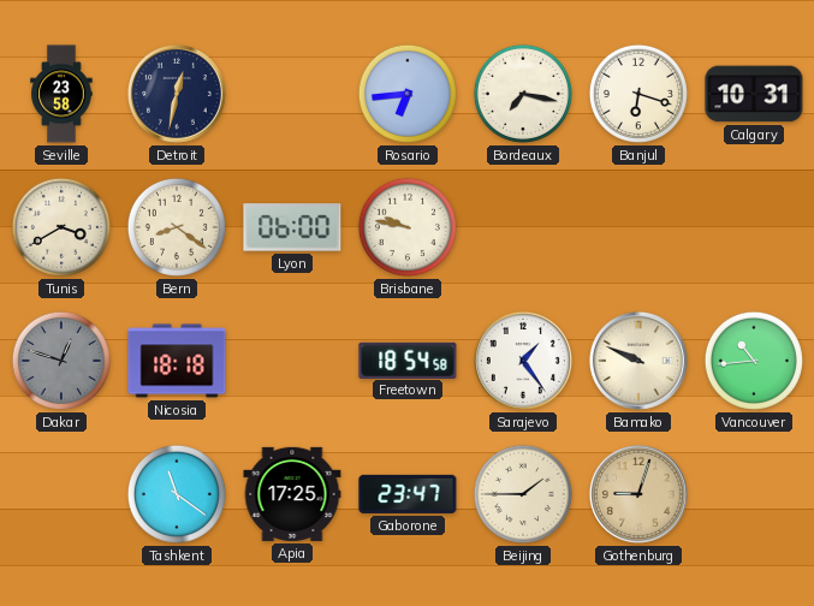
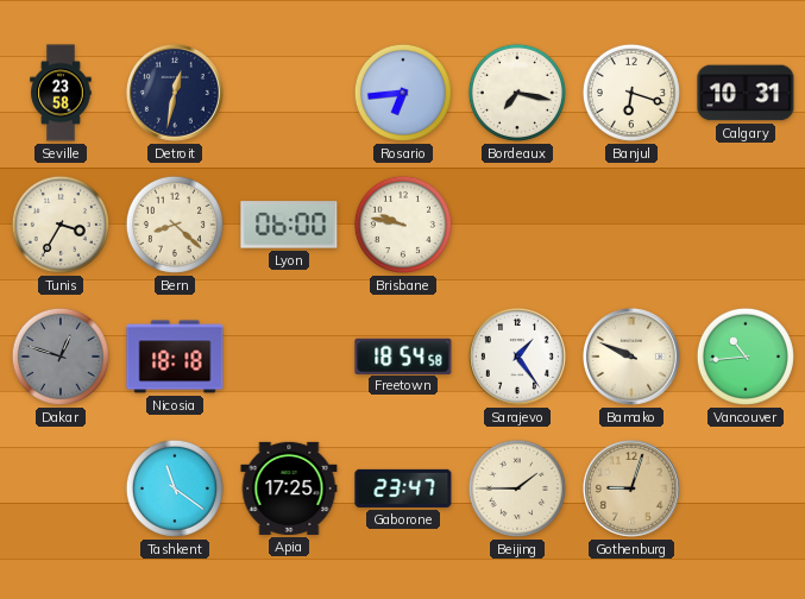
Tunis: 3:40 -> 3:35
Bern: 8:21 -> 8:22
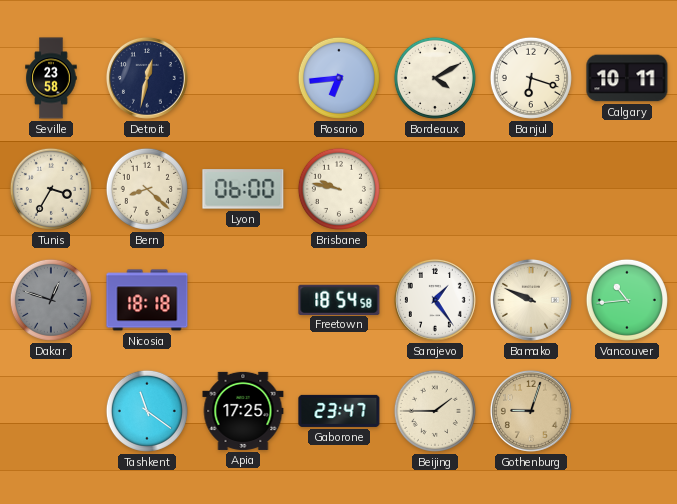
Bordeaux: 7:17 -> 4:10
Calgary: 10:31 -> 10:11
